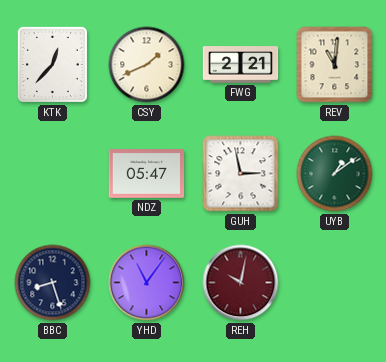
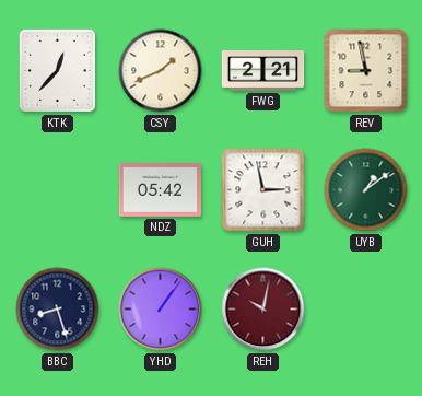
REV: 11:01 -> 8:58
NDZ: 05:47 -> 05:42
YHD: 11:06 -> 1:06
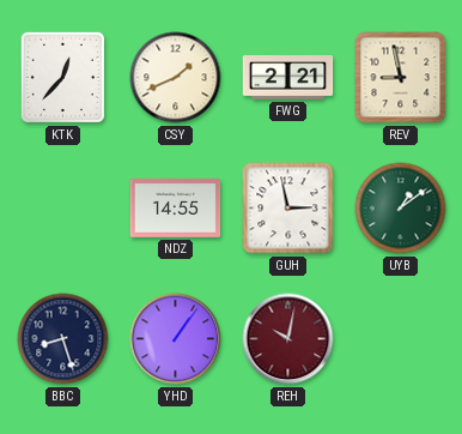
NDZ: 05:42 -> 14:55
